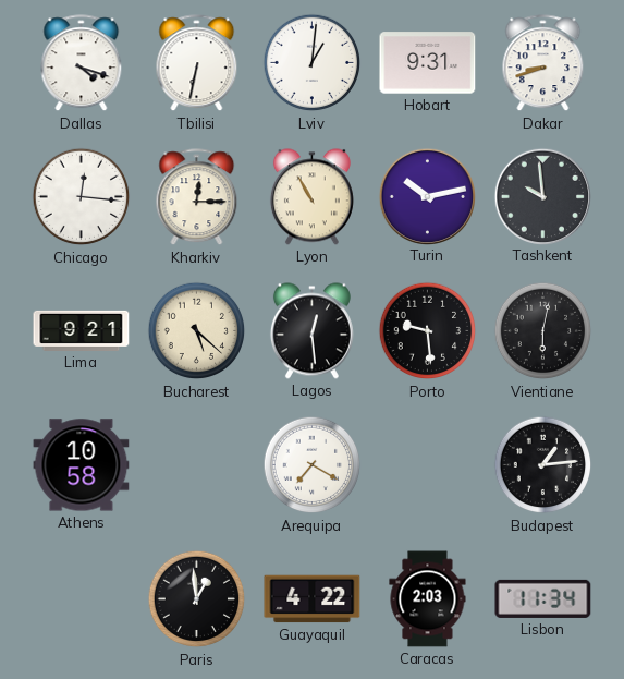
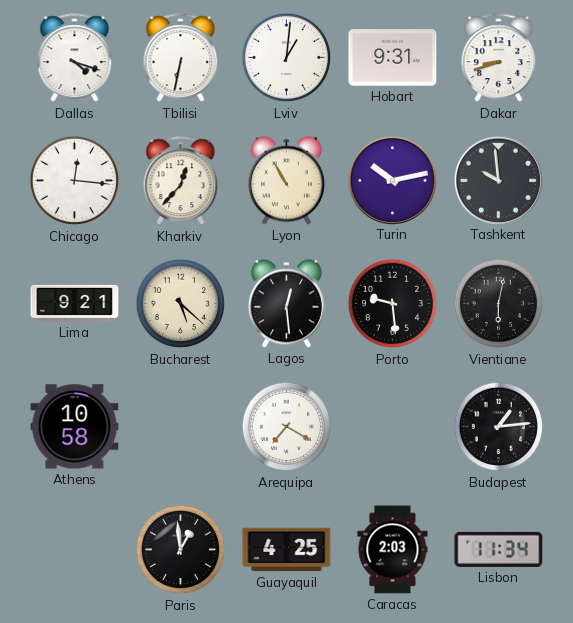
Kharkiv: 12:15 -> 12:37
Guayaquil: 4:22 -> 4:25
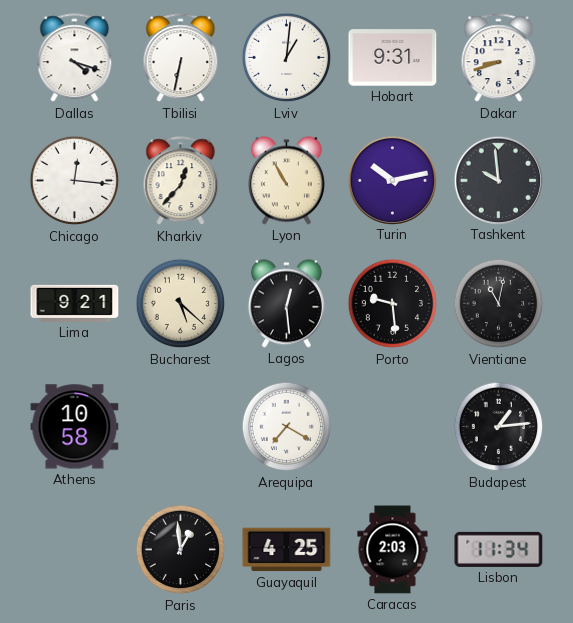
Vientiane: 6:02 -> 11:02
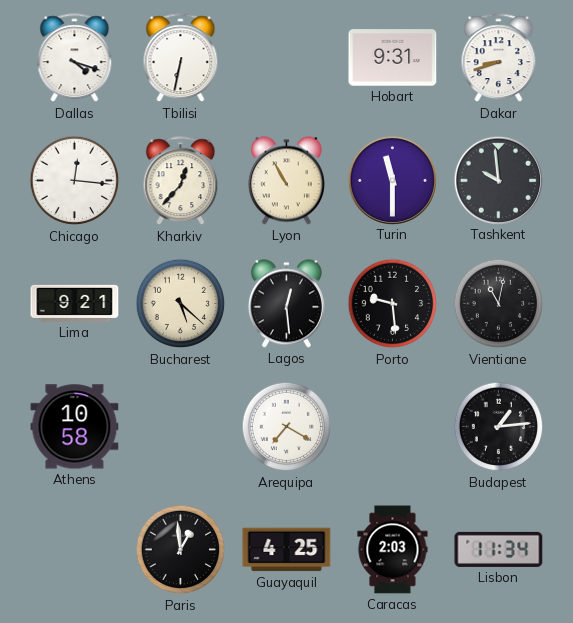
Lviv: 1:01 -> none
Turin: 10:13 -> 11:30
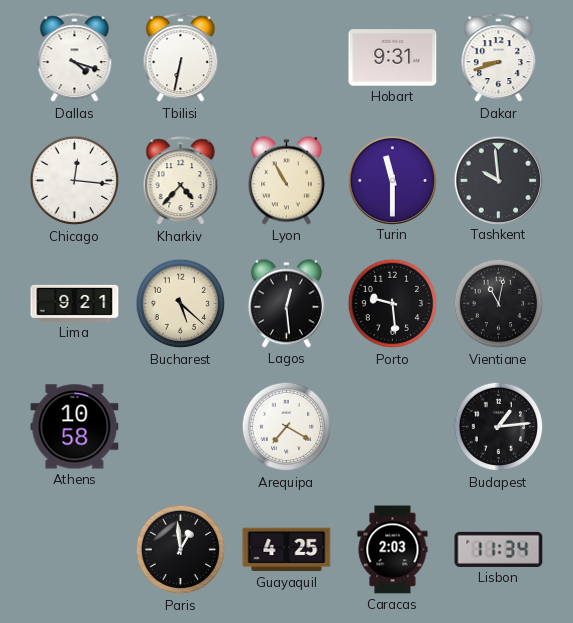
Kharkiv: 12:37 -> 4:37
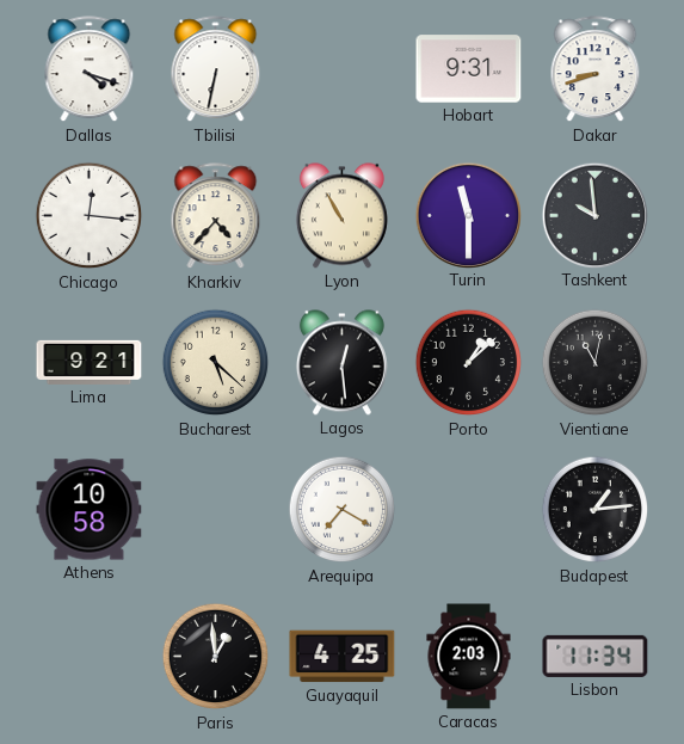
Porto: 9:29 -> 1:08
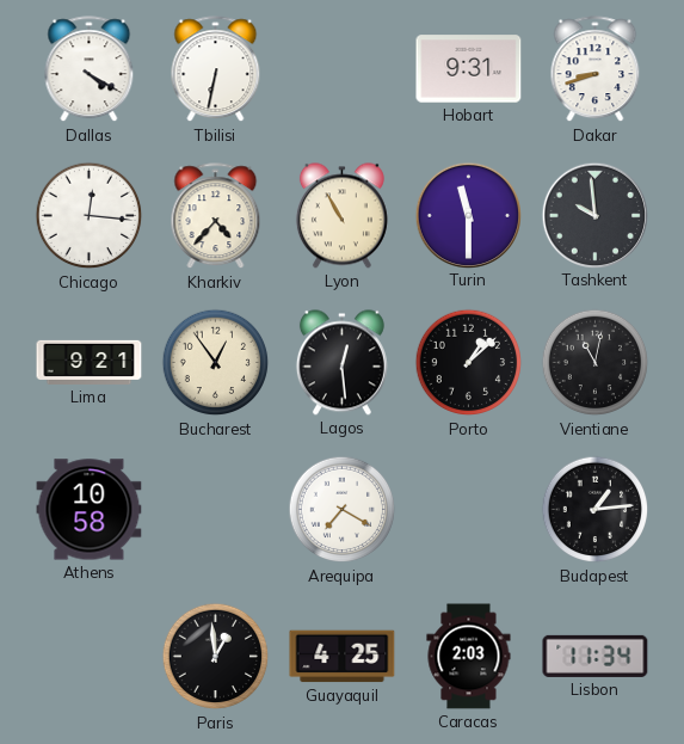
Dallas: 4:18 -> 4:20
Bucharest: 5:22 -> 12:54
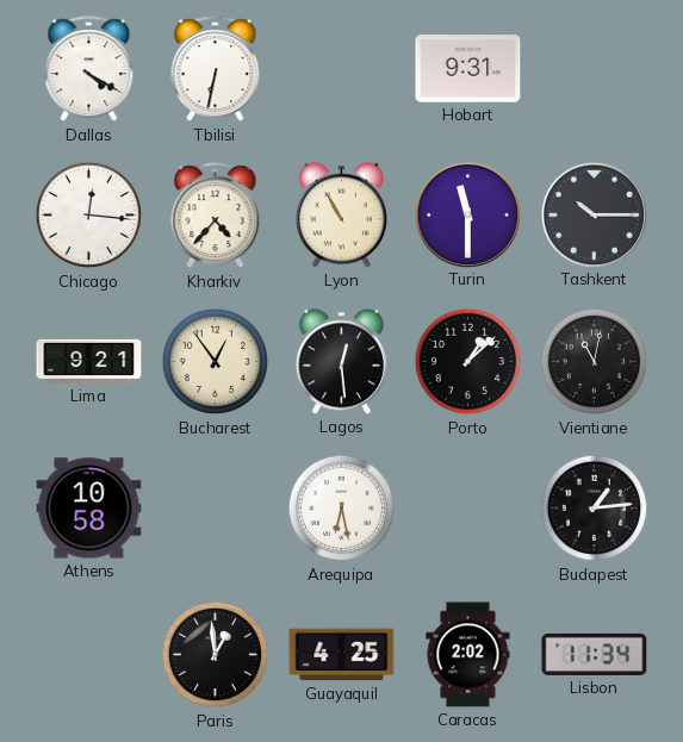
Dakar: 8:42 -> none
Tashkent: 9:59 -> 10:15
Arequipa: 7:20 -> 6:28
Caracas: 2:03 -> 2:02
